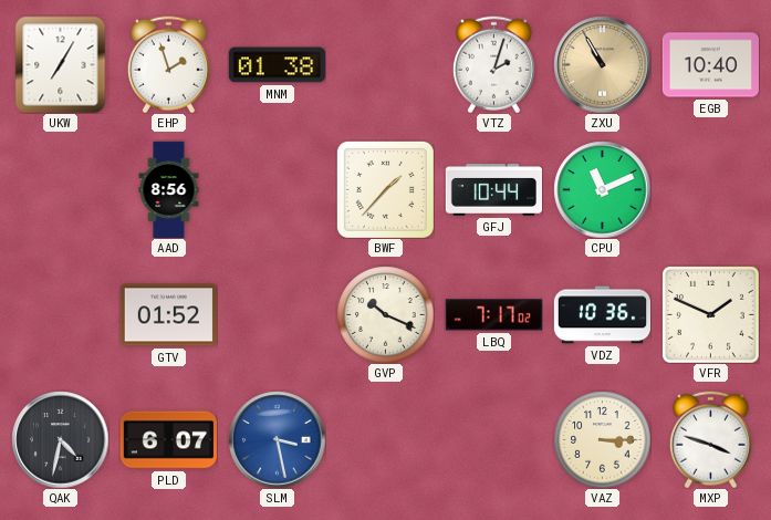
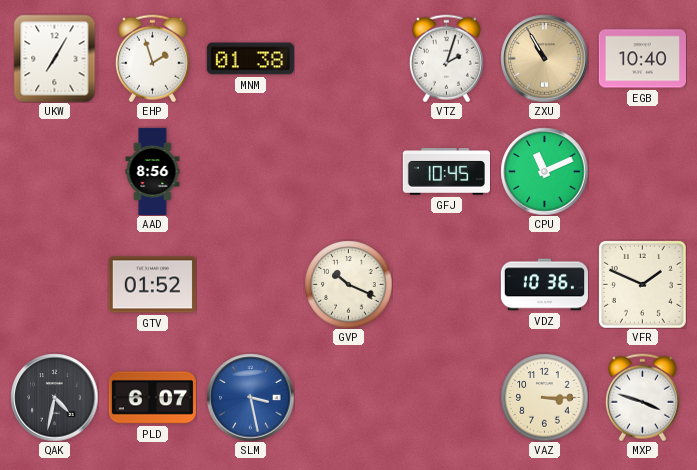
BWF: 1:37 -> none
GFJ: 10:44 -> 10:45
LBQ: 7:17 -> none
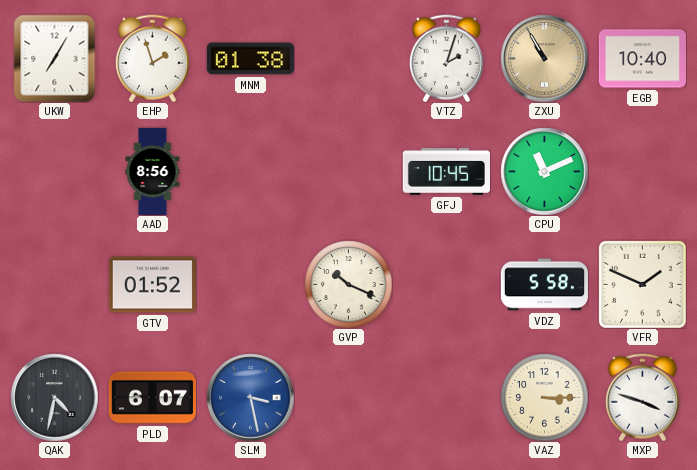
VDZ: 10:36 -> 5:58
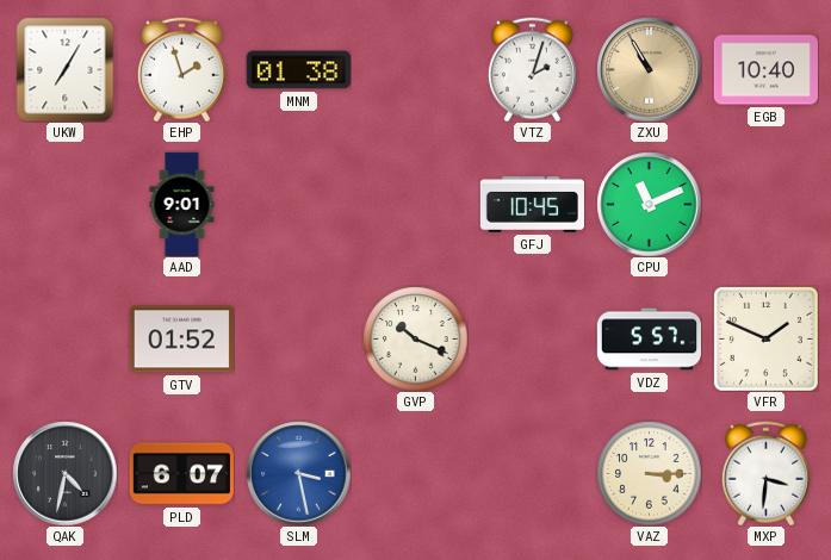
AAD: 8:56 -> 9:01
VDZ: 5:58 -> 5:57
MXP: 3:48 -> 3:31
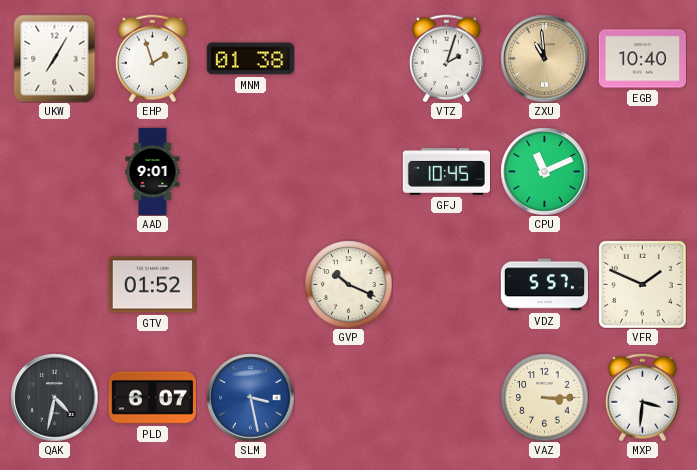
ZXU: 10:55 -> 10:59
